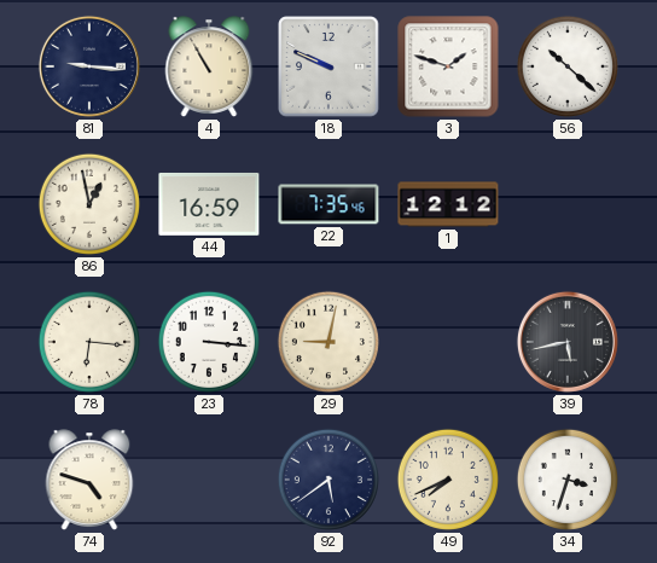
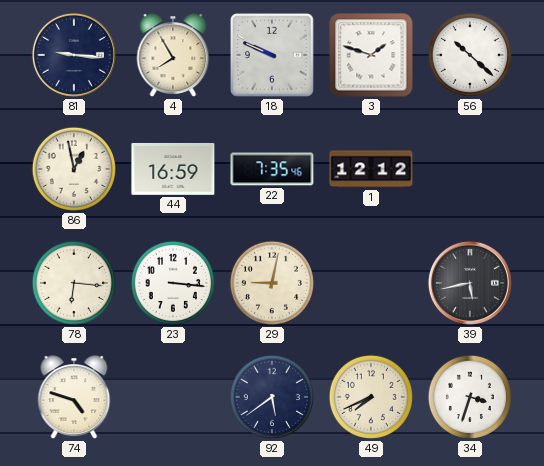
4: 10:55 -> 7:55
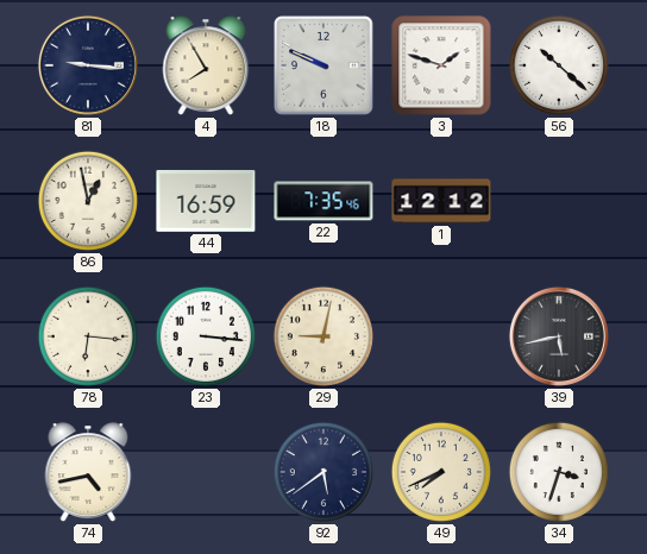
74: 4:48 -> 4:43
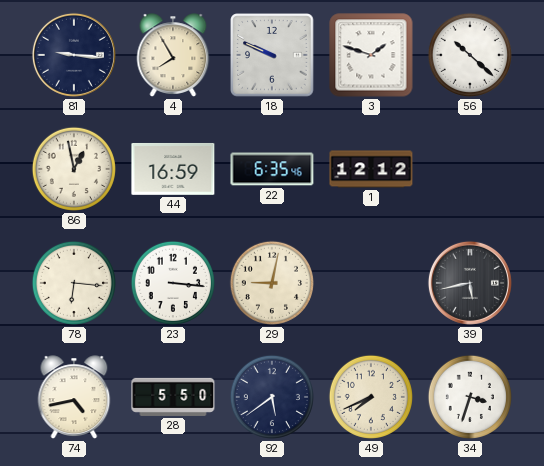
22: 7:35 -> 6:35
28: none -> 5:50
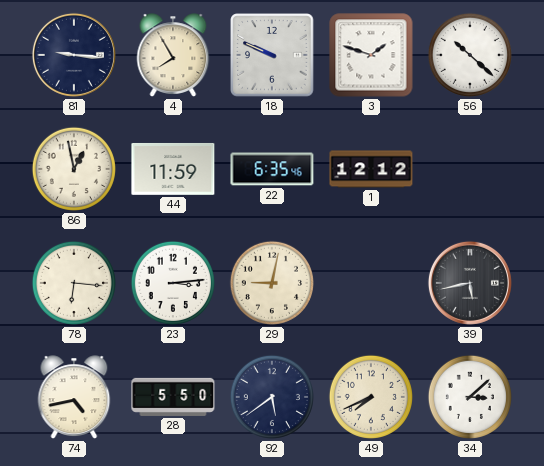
44: 16:59 -> 11:59
23: 3:16 -> 3:14
34: 3:33 -> 3:08
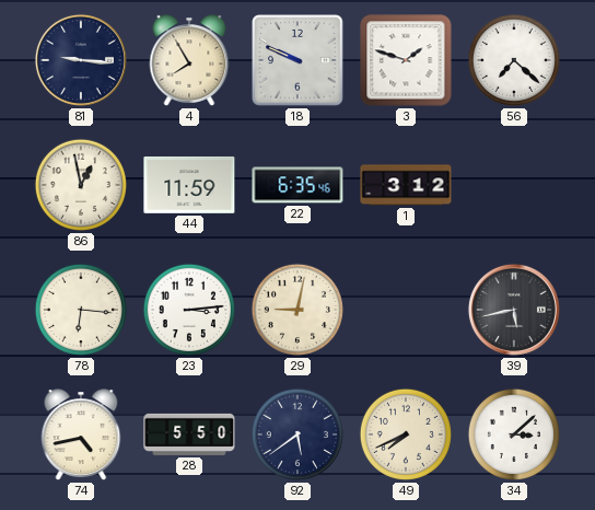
56: 10:22 -> 7:22
1: 12:12 -> 3:12
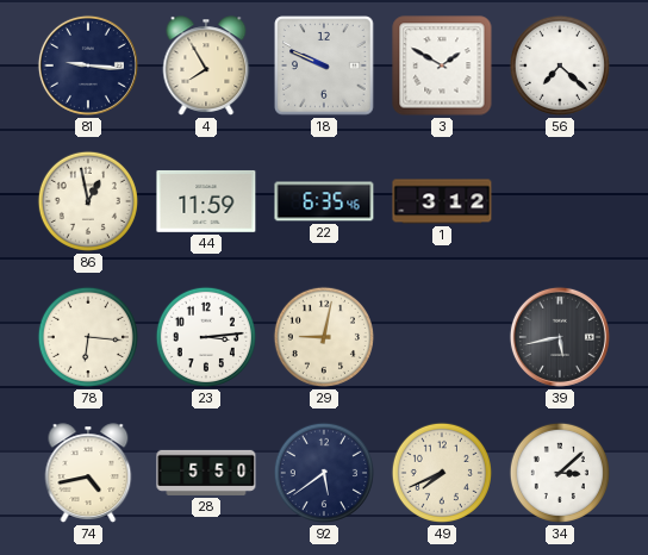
3: 1:48 -> 1:50
